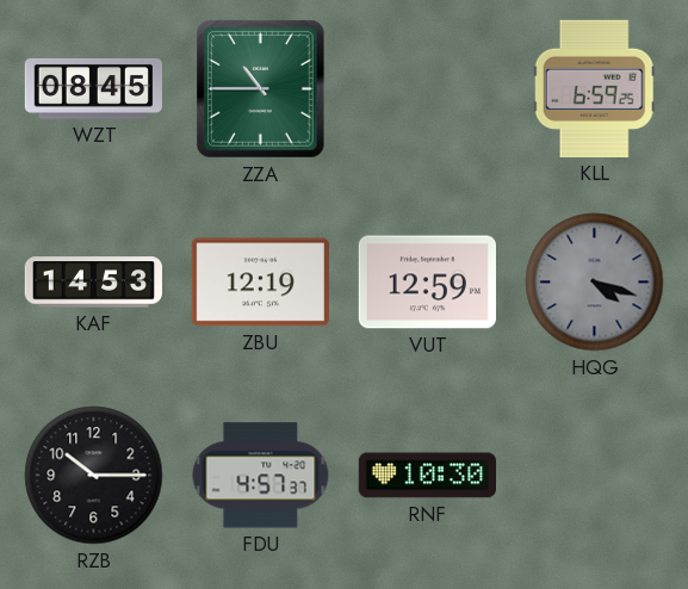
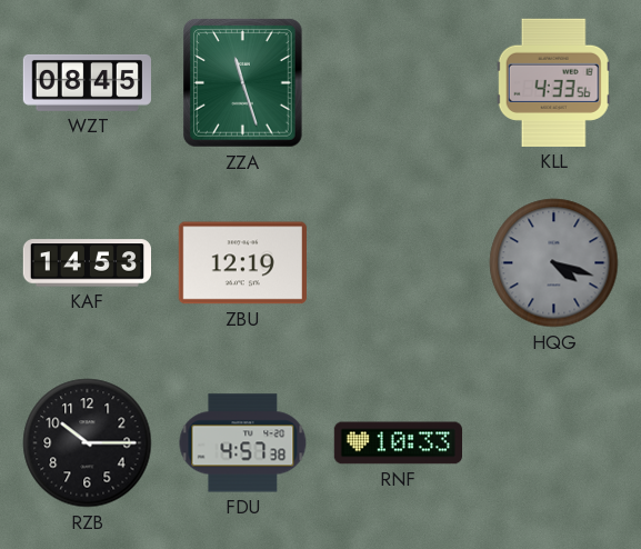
ZZA: 10:45 -> 11:27
KLL: 6:59 -> 4:33
VUT: 12:59 -> none
FDU: 4:57:37 -> 4:57:38
RNF: 10:30 -> 10:33
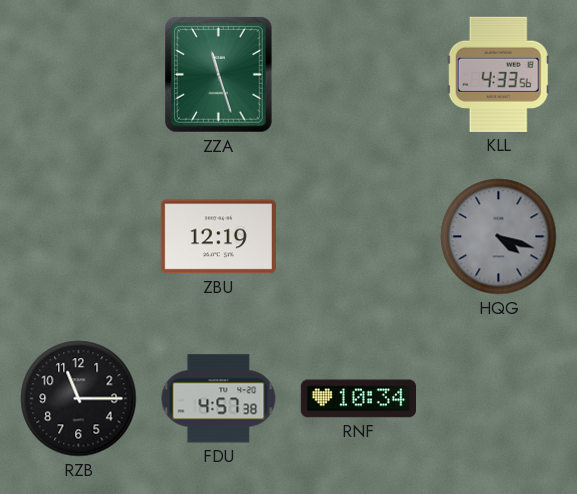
WZT: 08:45 -> none
KAF: 14:53 -> none
RZB: 10:15 -> 11:15
RNF: 10:33 -> 10:34
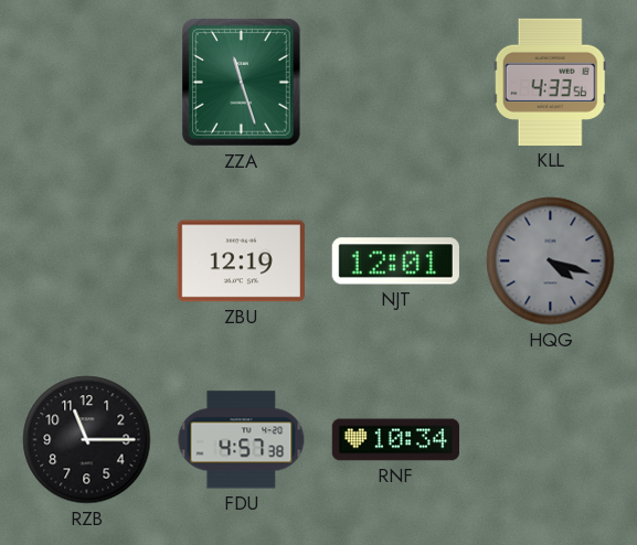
NJT: none -> 12:01
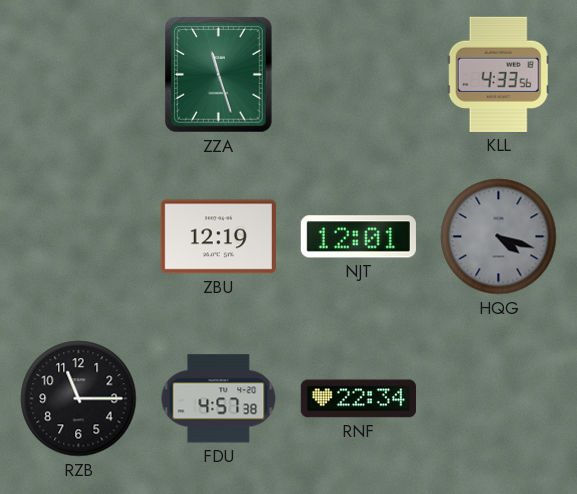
RNF: 10:34 -> 22:34
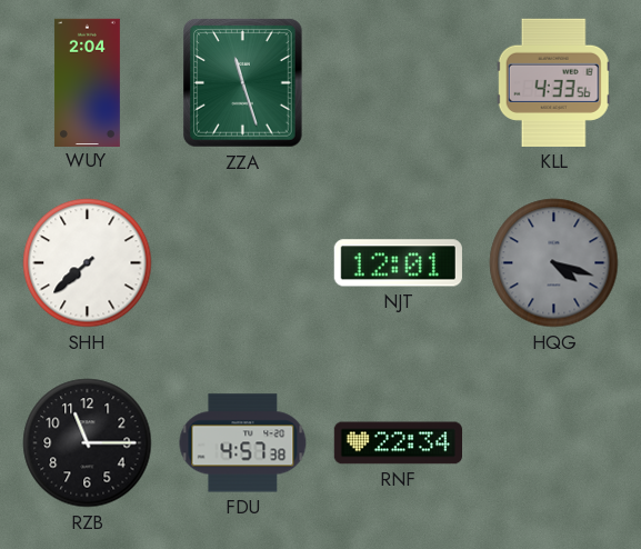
WUY: none -> 2:04
SHH: none -> 7:38
ZBU: 12:19 -> none
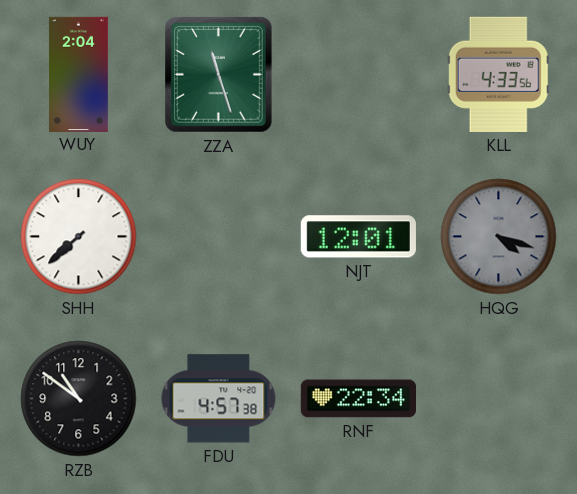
RZB: 11:15 -> 10:51
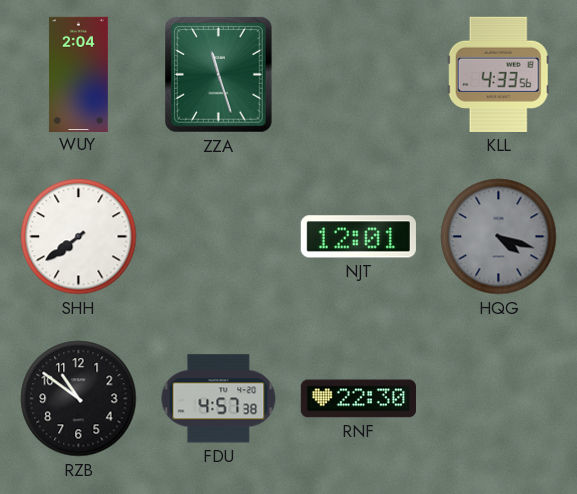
SHH: 7:38 -> 7:39
RNF: 22:34 -> 22:30
